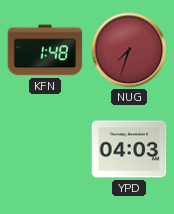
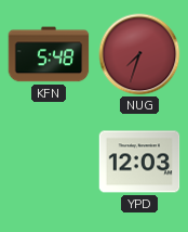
KFN: 1:48 -> 5:48
YPD: 04:03 -> 12:03
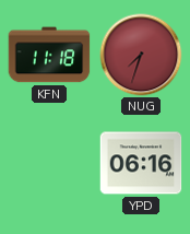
KFN: 5:48 -> 11:18
YPD: 12:03 -> 06:16
